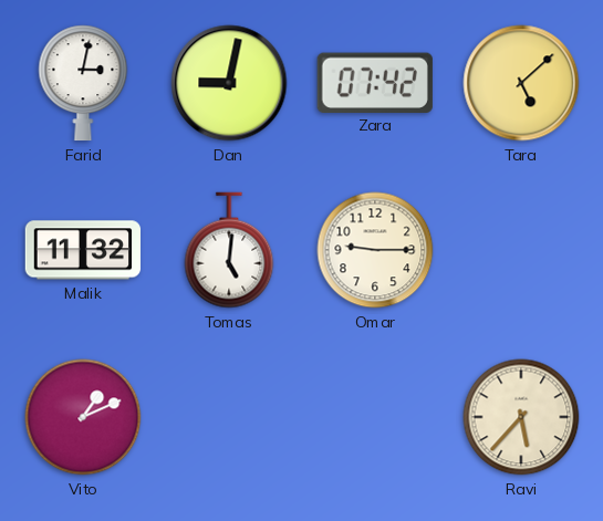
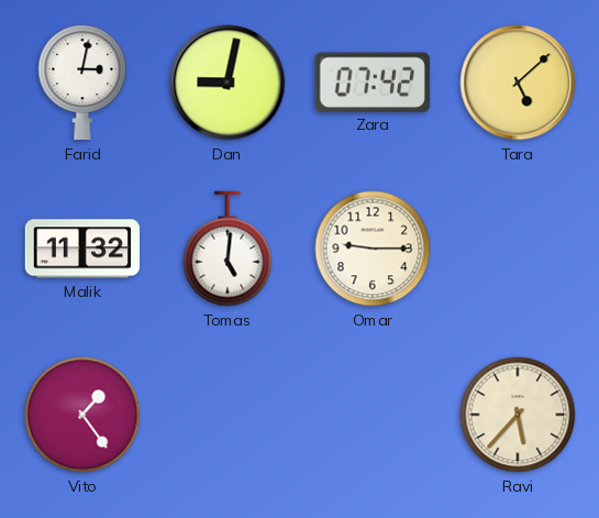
Vito: 1:11 -> 1:24
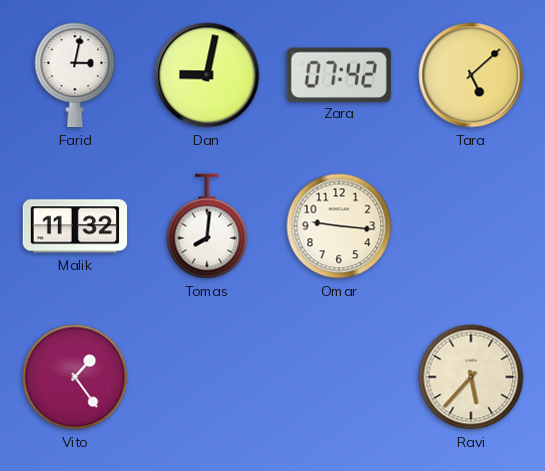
Tomas: 5:01 -> 8:01
Omar: 9:15 -> 9:16
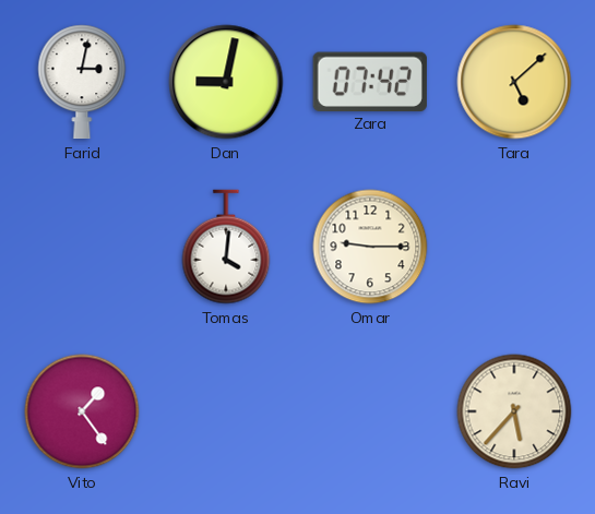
Malik: 11:32 -> none
Tomas: 8:01 -> 4:01
Omar: 9:16 -> 9:15
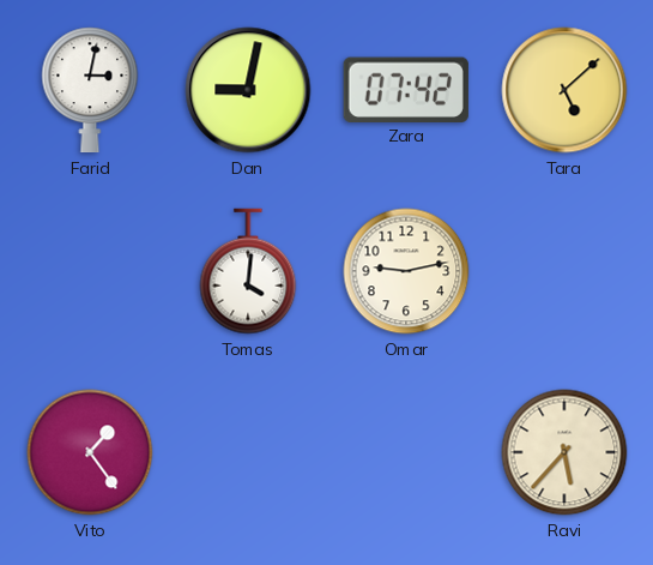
Omar: 9:15 -> 9:13
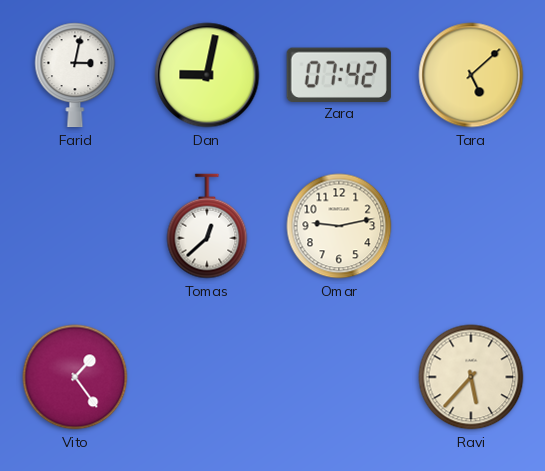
Tomas: 4:01 -> 12:38
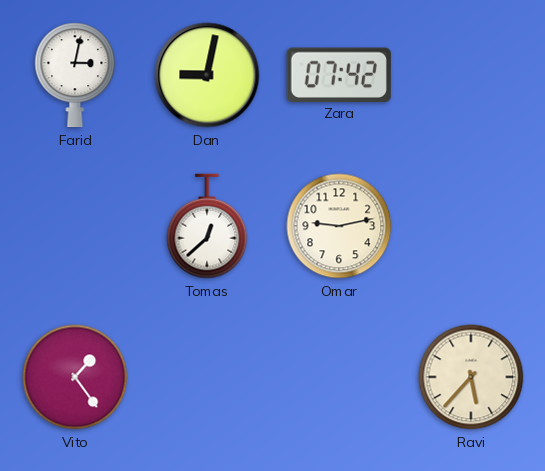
Tara: 5:08 -> none
